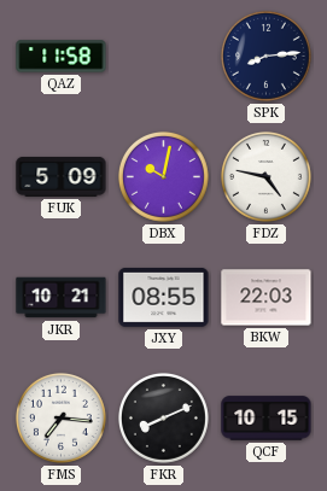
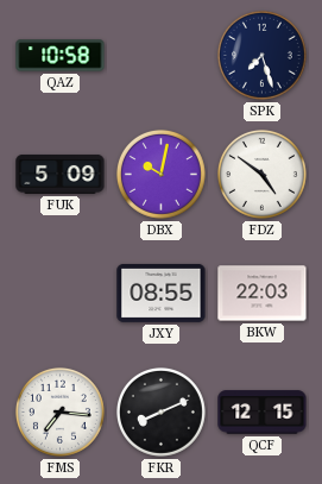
QAZ: 11:58 -> 10:58
SPK: 8:14 -> 7:27
FDZ: 4:47 -> 4:51
JKR: 10:21 -> none
QCF: 10:15 -> 12:15
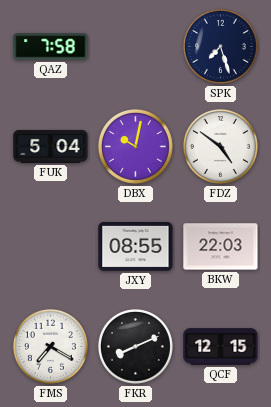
QAZ: 10:58 -> 7:58
FUK: 5:09 -> 5:04
FMS: 7:16 -> 7:20
